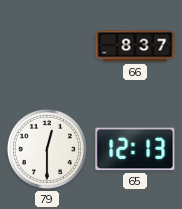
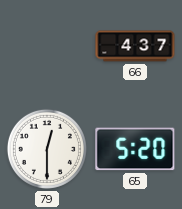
66: 8:37 -> 4:37
65: 12:13 -> 5:20
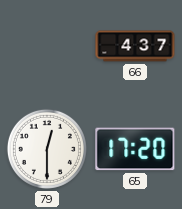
65: 5:20 -> 17:20
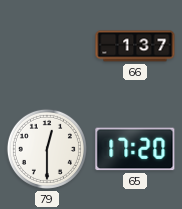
66: 4:37 -> 1:37
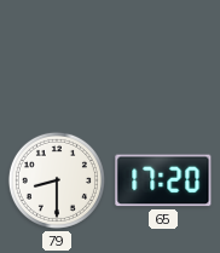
66: 1:37 -> none
79: 12:30 -> 8:30
